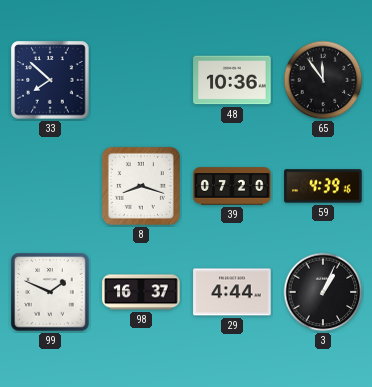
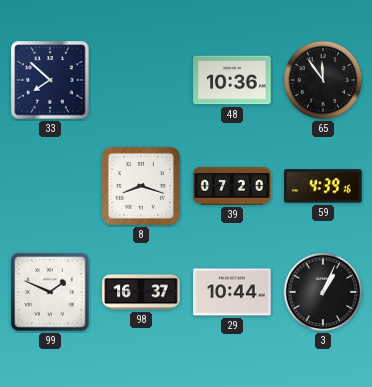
29: 4:44 -> 10:44
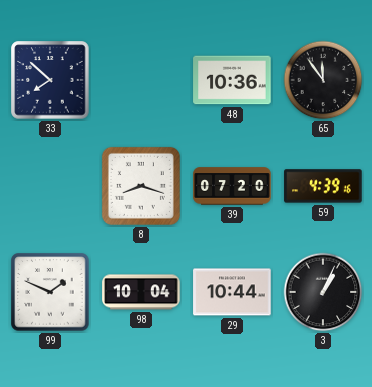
98: 16:37 -> 10:04
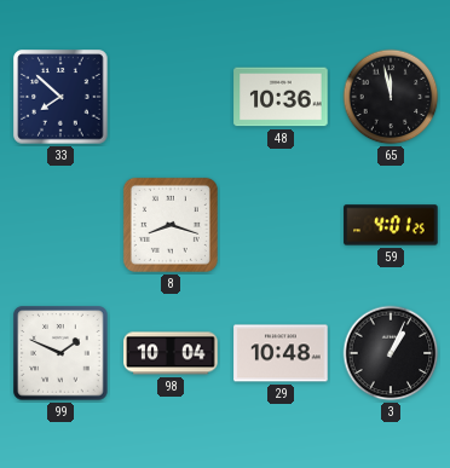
65: 11:54 -> 11:58
39: 07:20 -> none
59: 4:39 -> 4:01
29: 10:44 -> 10:48
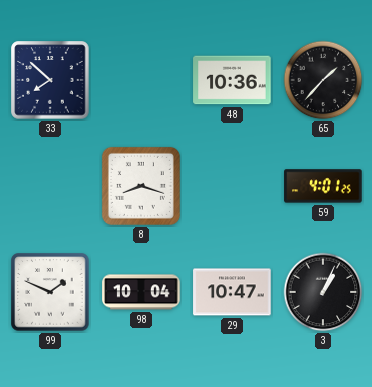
65: 11:58 -> 1:37
29: 10:48 -> 10:47
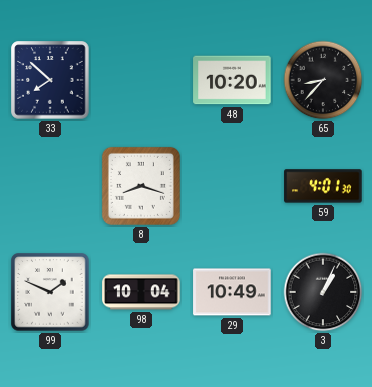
48: 10:36 -> 10:20
65: 1:37 -> 8:37
59: 4:01:25 -> 4:01:30
29: 10:47 -> 10:49
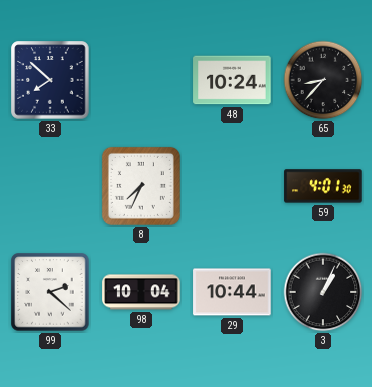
48: 10:20 -> 10:24
8: 8:18 -> 7:34
99: 1:49 -> 2:22
29: 10:49 -> 10:44
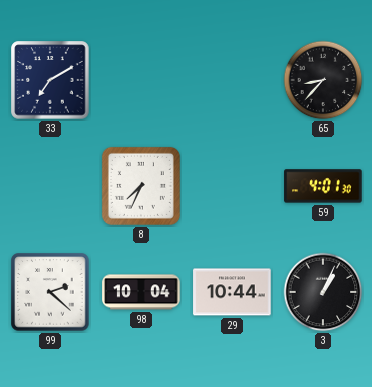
33: 7:52 -> 7:10
48: 10:24 -> none
